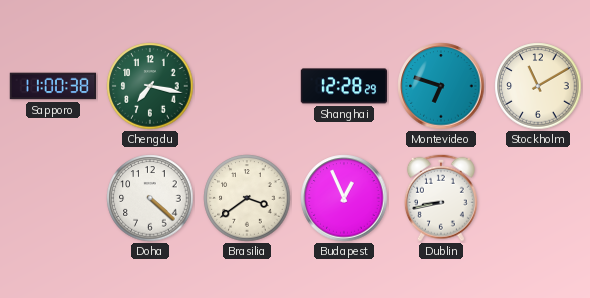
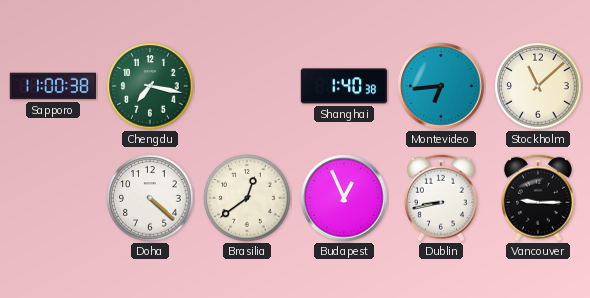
Shanghai: 12:28 -> 1:40
Montevideo: 6:48 -> 6:44
Stockholm: 11:10 -> 11:08
Brasilia: 3:39 -> 12:39
Vancouver: none -> 9:15
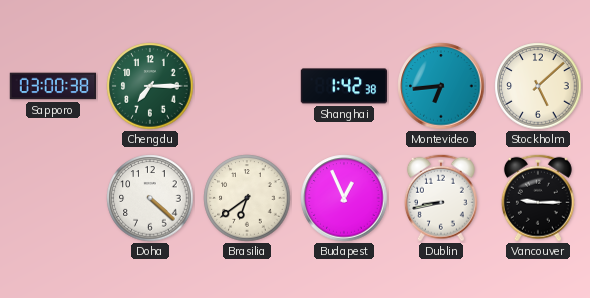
Sapporo: 11:00 -> 03:00
Chengdu: 7:17 -> 7:15
Shanghai: 1:40 -> 1:42
Stockholm: 11:08 -> 5:08
Brasilia: 12:39 -> 6:39
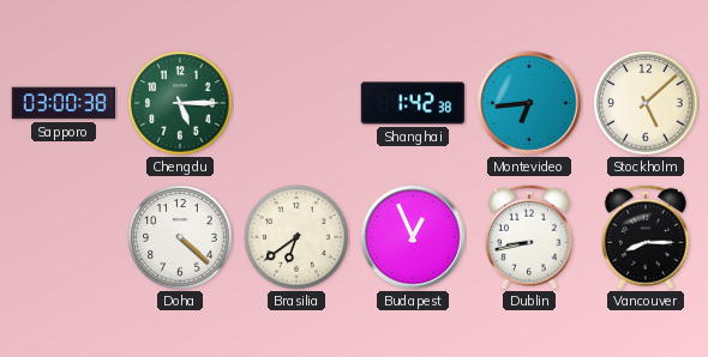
Chengdu: 7:15 -> 5:15
Vancouver: 9:15 -> 8:15
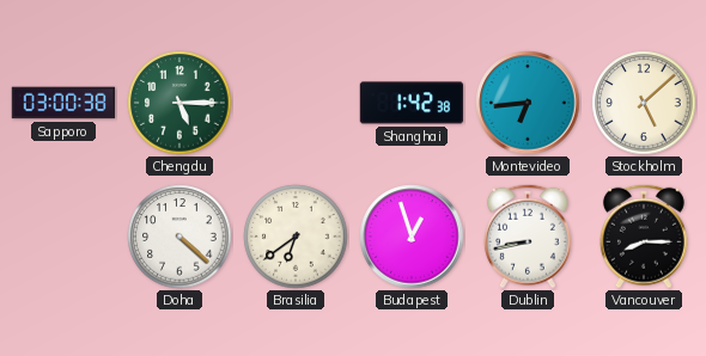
Budapest: 12:56 -> 12:57
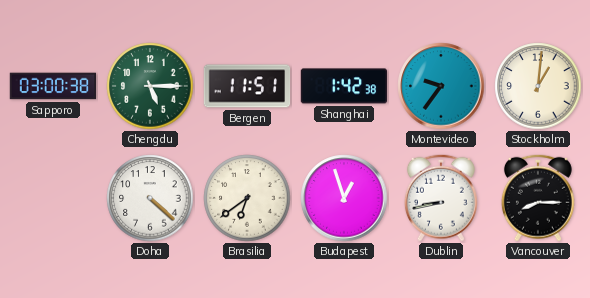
Bergen: none -> 11:51
Montevideo: 6:44 -> 9:36
Stockholm: 5:08 -> 1:01
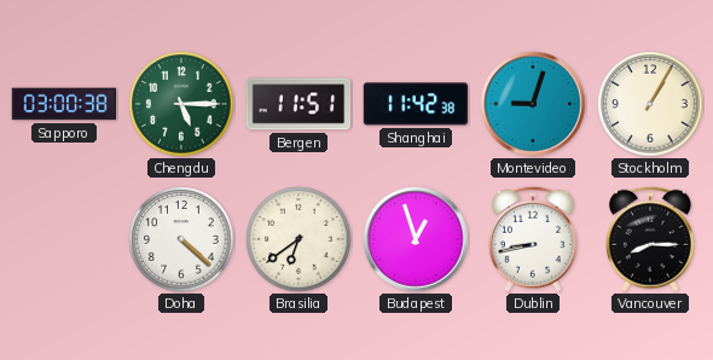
Shanghai: 1:42 -> 11:42
Montevideo: 9:36 -> 9:03
Stockholm: 1:01 -> 1:05
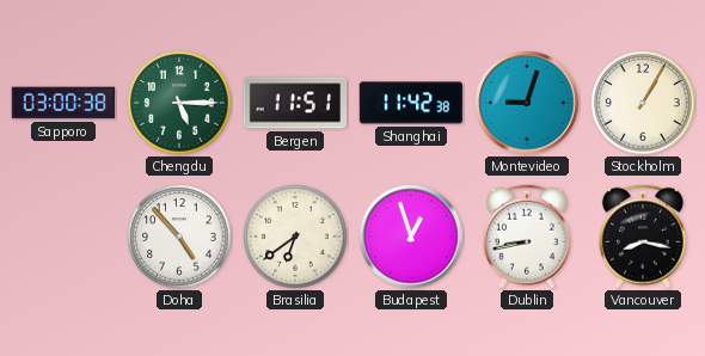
Doha: 4:22 -> 4:53
Vancouver: 8:15 -> 8:17
